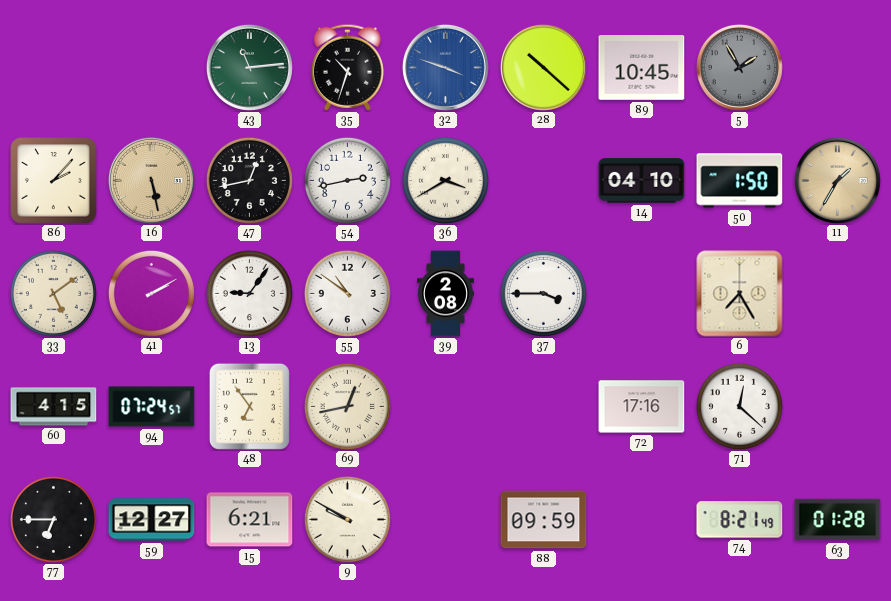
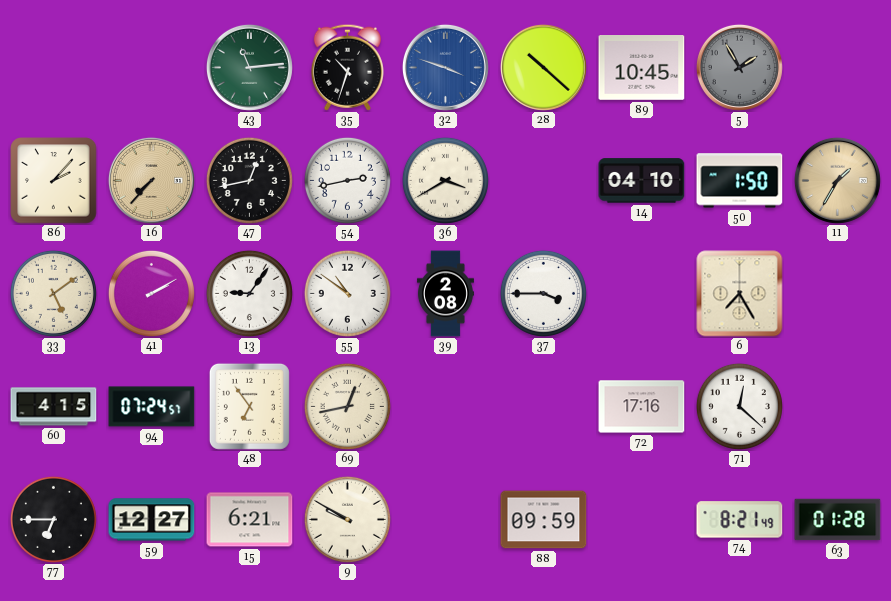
16: 5:28 -> 7:37
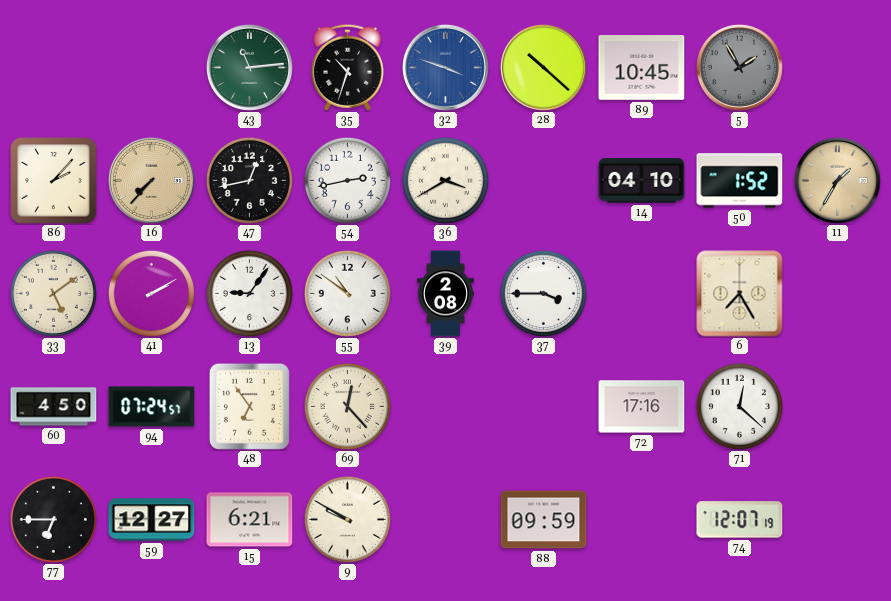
50: 1:50 -> 1:52
60: 4:15 -> 4:50
69: 12:43 -> 12:23
74: 8:21 -> 12:07
63: 01:28 -> none
